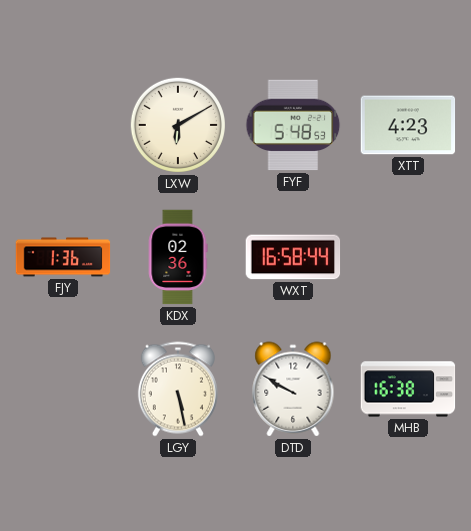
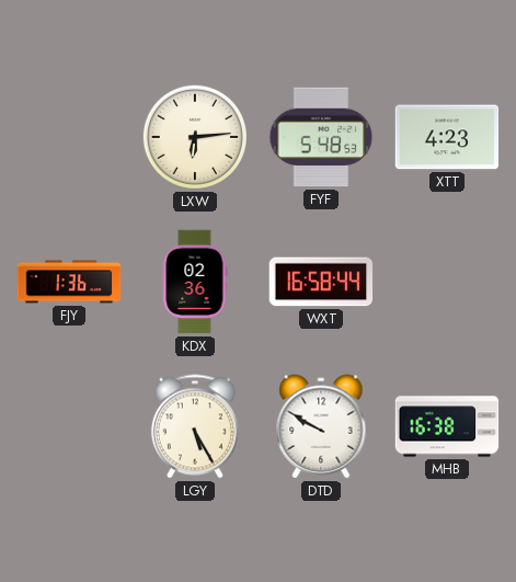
LXW: 6:10 -> 6:14
LGY: 5:28 -> 5:25
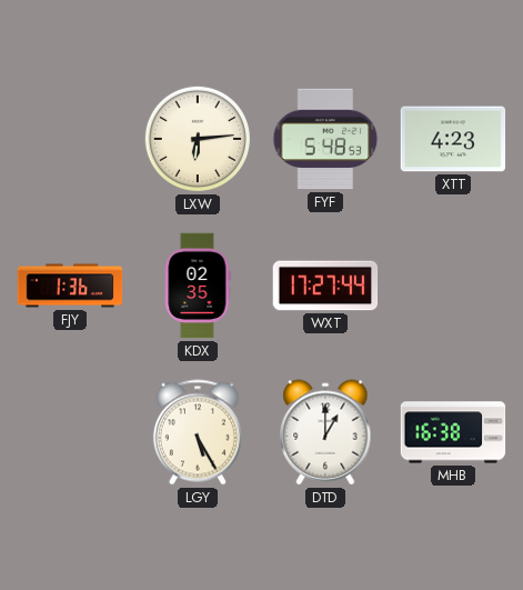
KDX: 02:36 -> 02:35
WXT: 16:58 -> 17:27
DTD: 9:50 -> 1:00
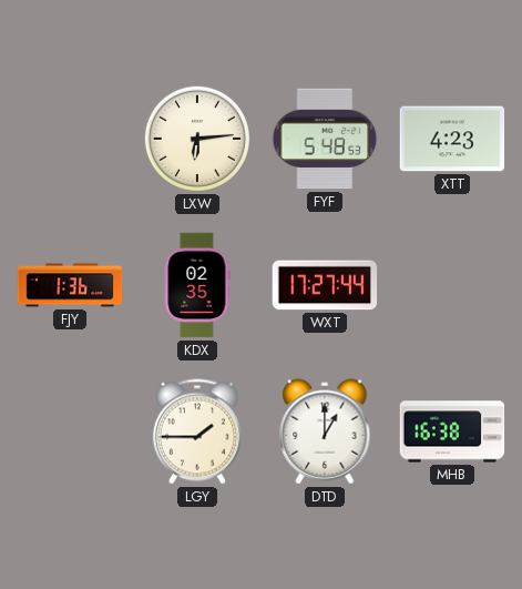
LGY: 5:25 -> 1:45
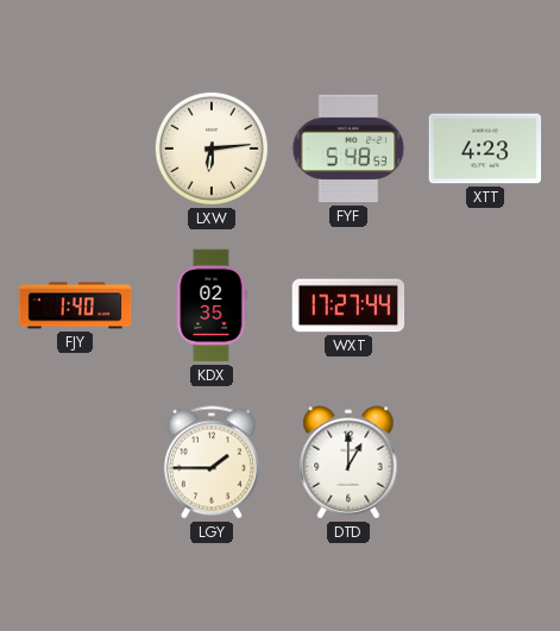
FJY: 1:36 -> 1:40
MHB: 16:38 -> none
